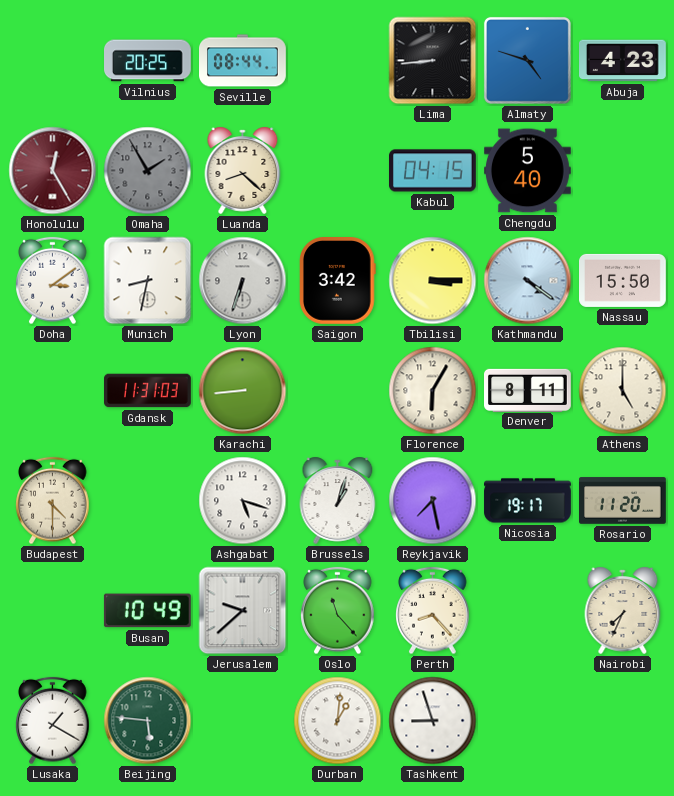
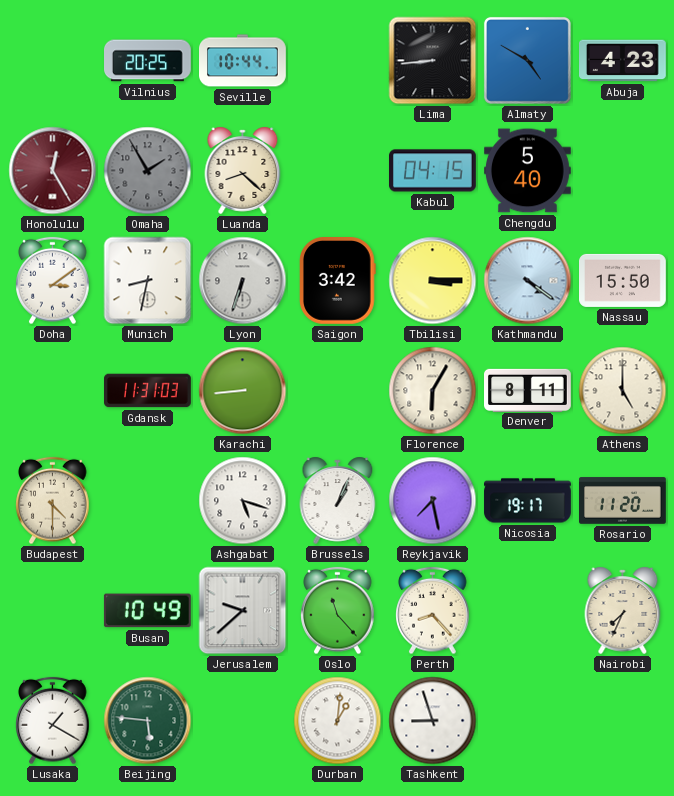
Seville: 08:44 -> 10:44
Almaty: 4:48 -> 4:50
Brussels: 1:03 -> 1:04
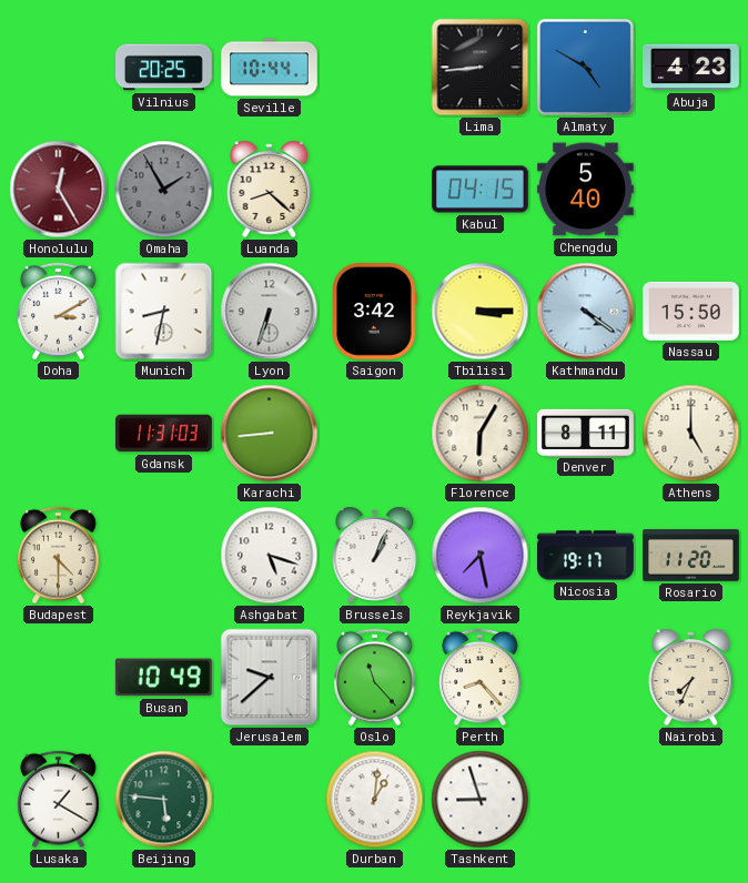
Doha: 3:09 -> 3:10
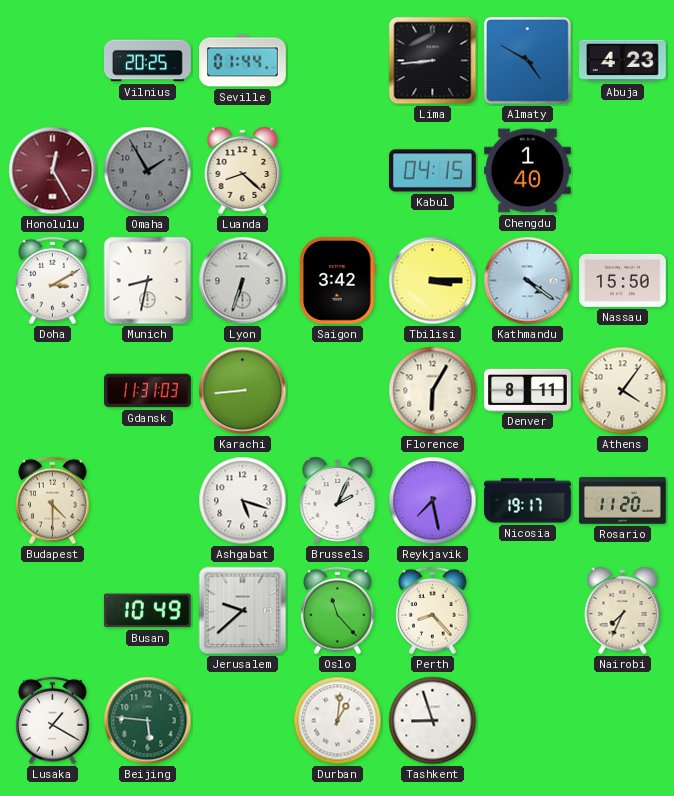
Seville: 10:44 -> 01:44
Chengdu: 5:40 -> 1:40
Athens: 5:00 -> 4:06
Brussels: 1:04 -> 2:04
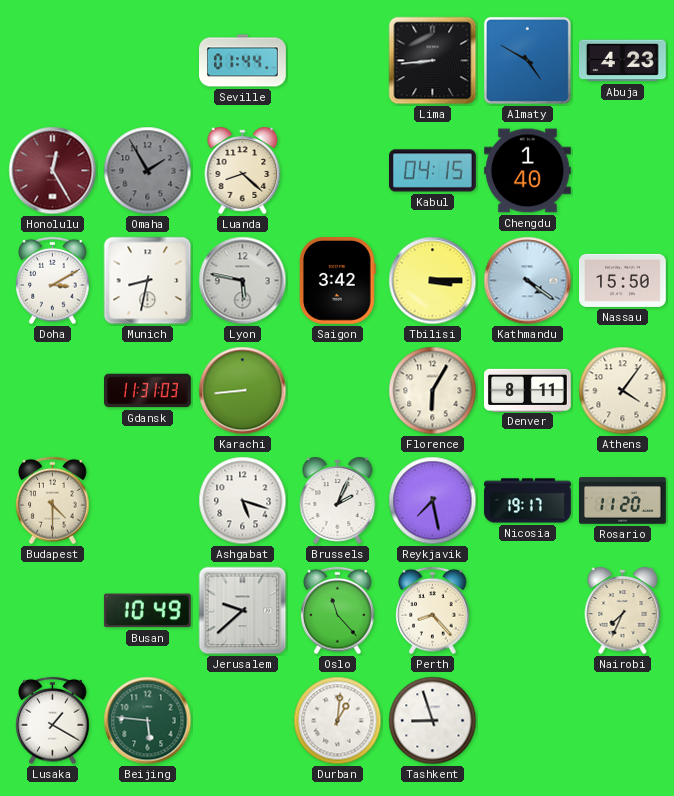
Vilnius: 20:25 -> none
Lyon: 6:33 -> 5:47
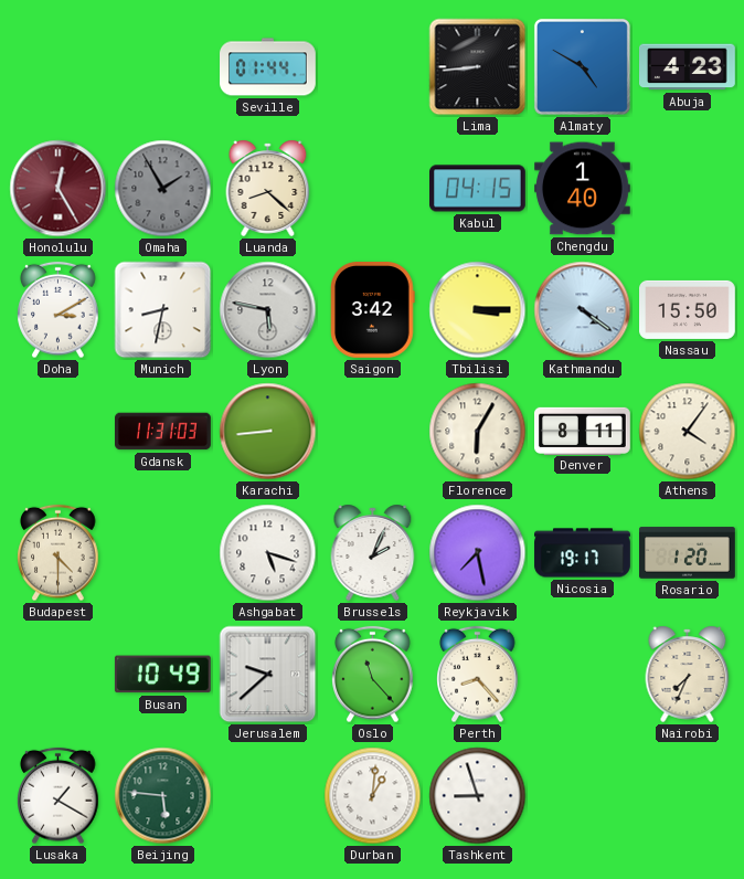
Rosario: 11:20 -> 1:20
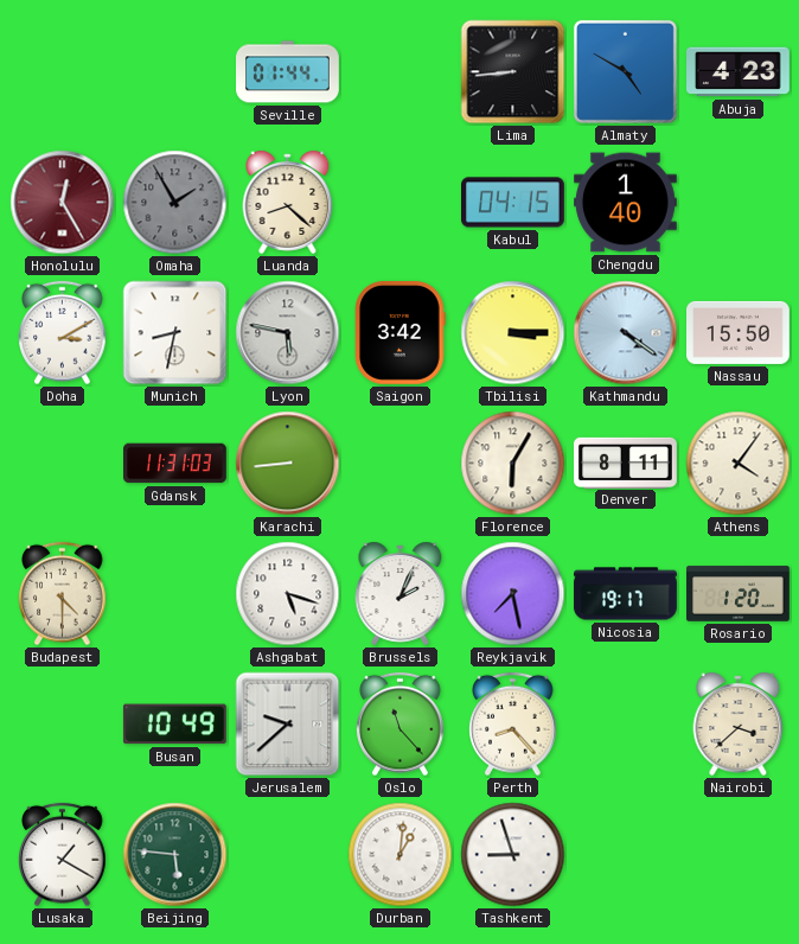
Nairobi: 7:34 -> 3:38
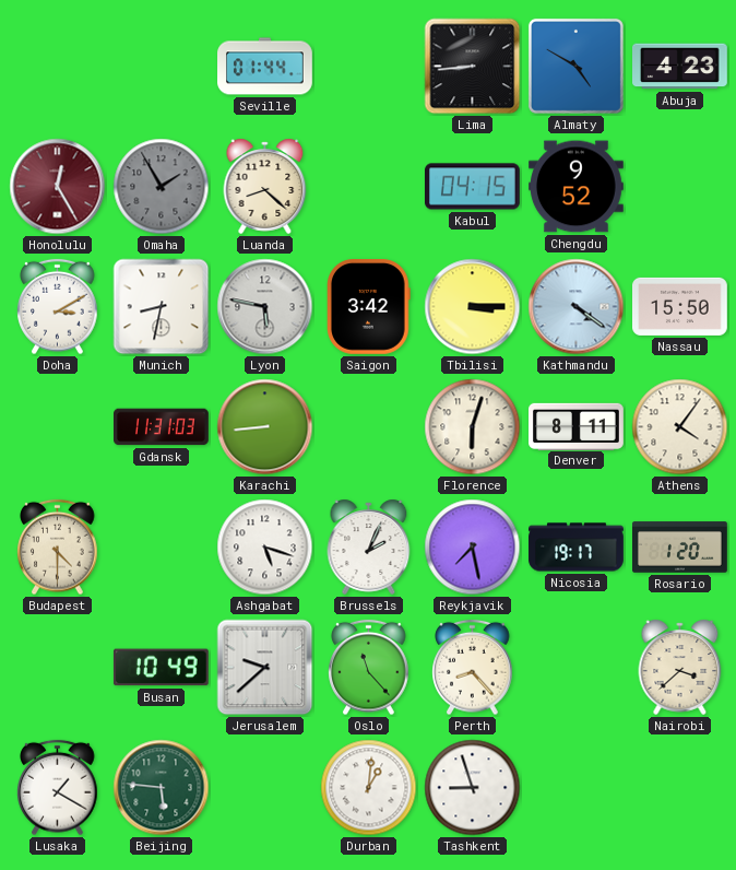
Chengdu: 1:40 -> 9:52
Florence: 6:05 -> 6:03
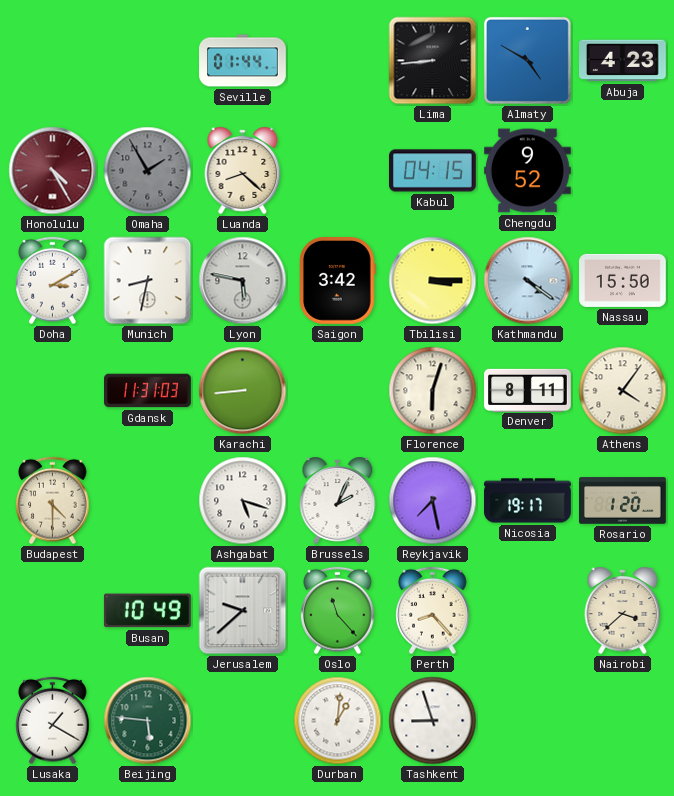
Honolulu: 12:25 -> 4:25
